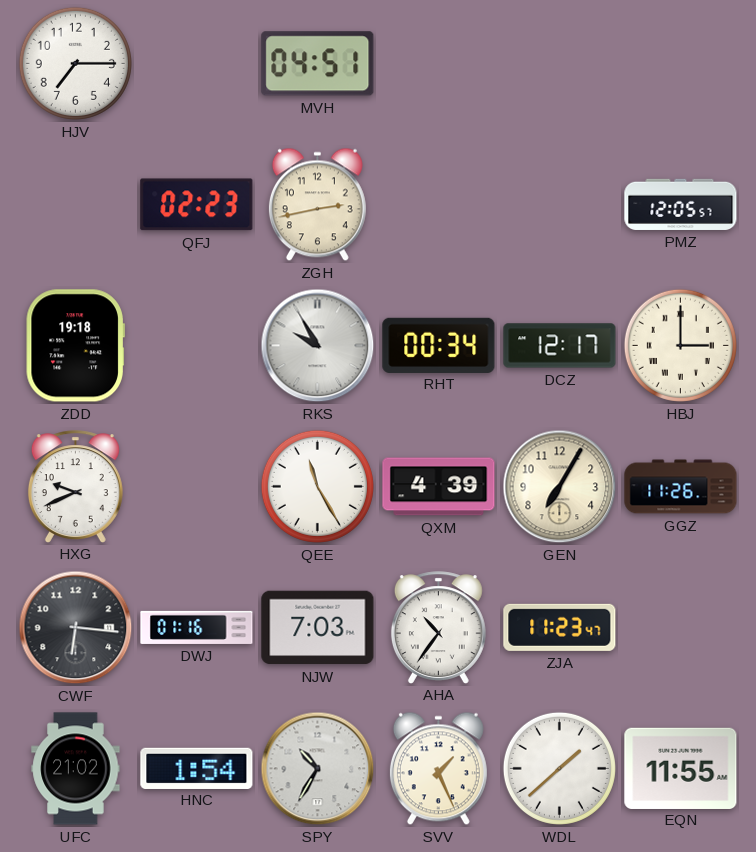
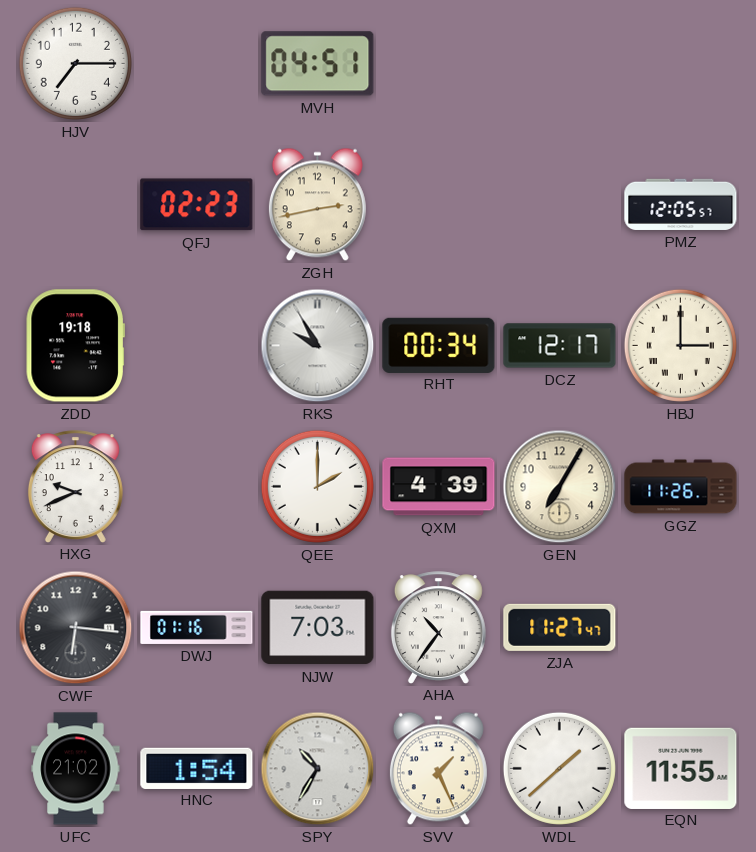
QEE: 11:25 -> 2:00
ZJA: 11:23 -> 11:27
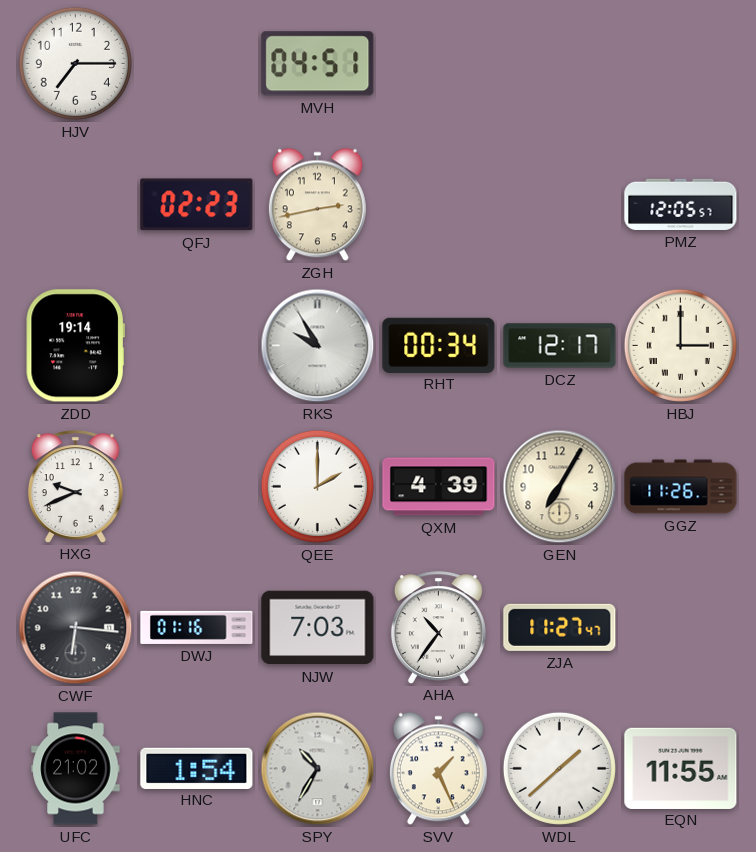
ZDD: 19:18 -> 19:14
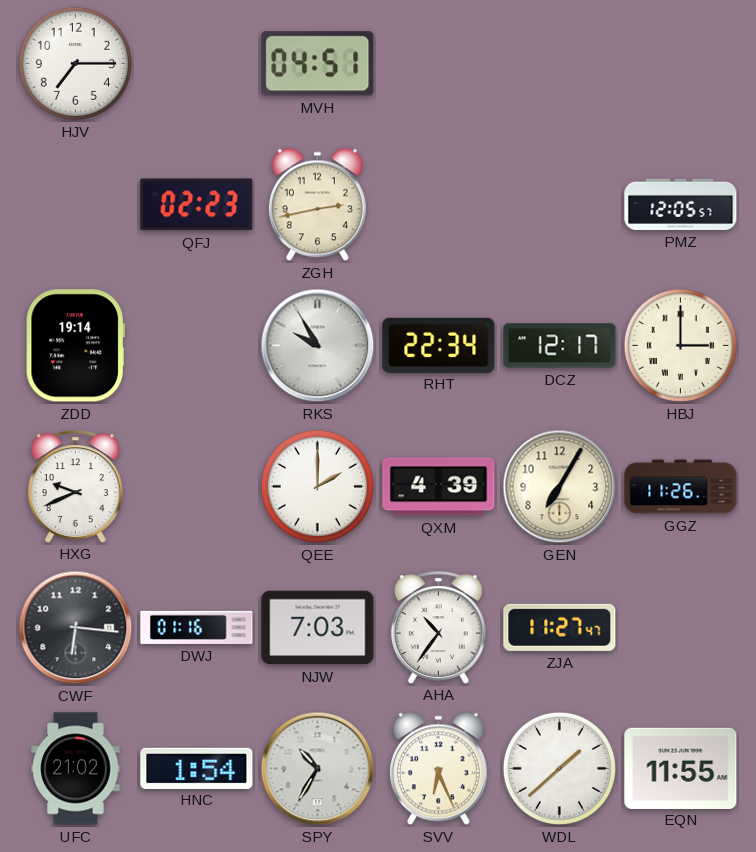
RHT: 00:34 -> 22:34
SVV: 1:26 -> 6:26
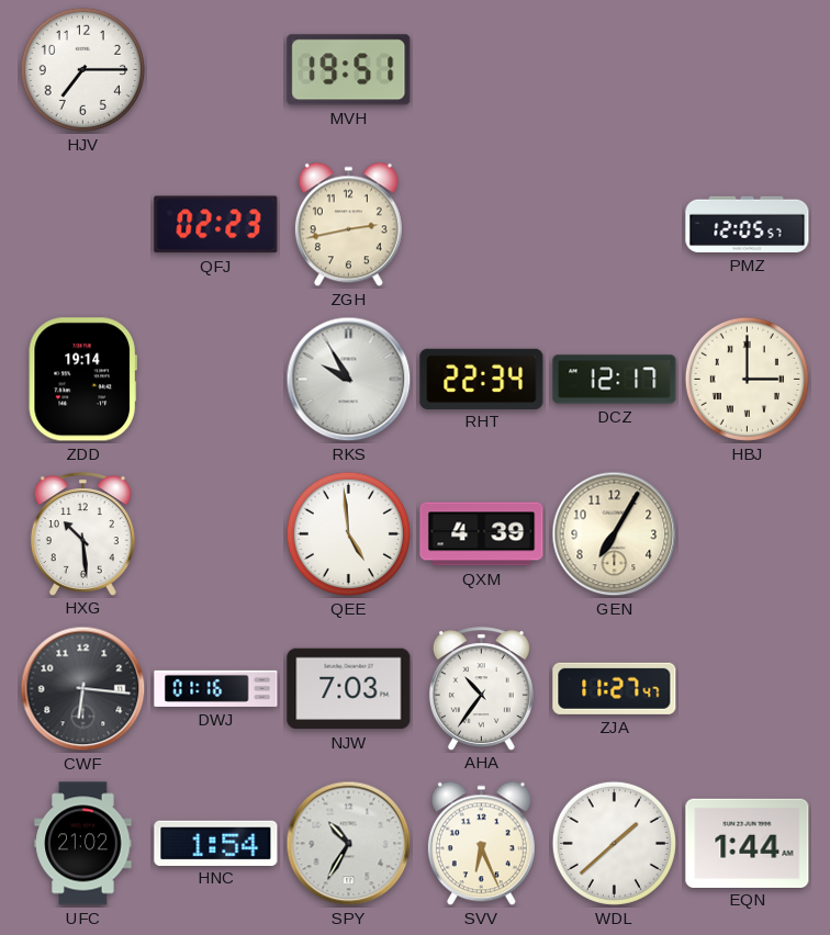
MVH: 04:51 -> 19:51
HXG: 9:41 -> 10:29
QEE: 2:00 -> 4:59
GGZ: 11:26 -> none
EQN: 11:55 -> 1:44
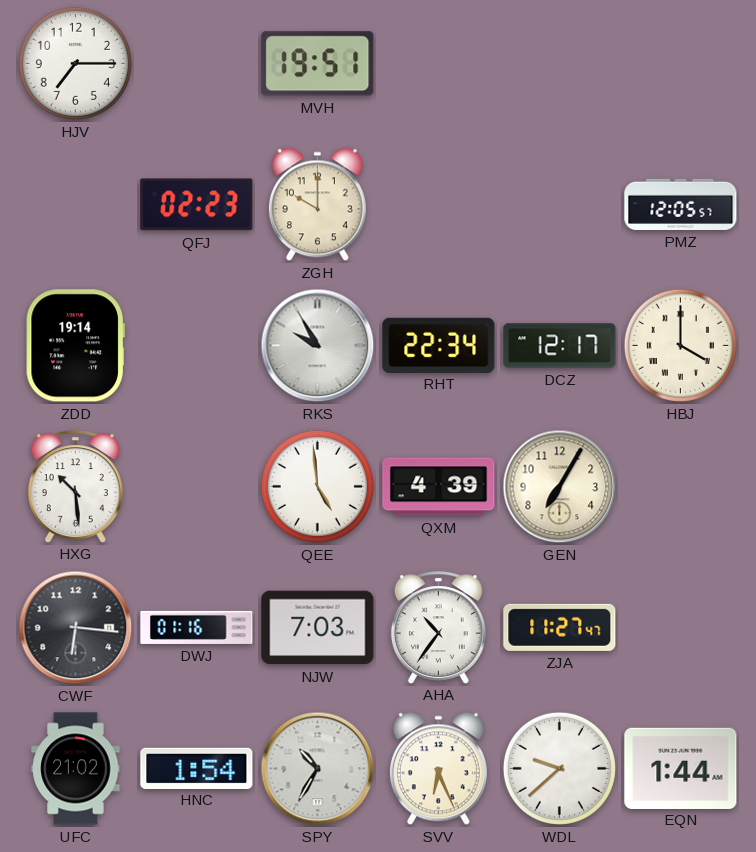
ZGH: 2:43 -> 10:00
HBJ: 3:00 -> 4:00
WDL: 1:38 -> 9:38
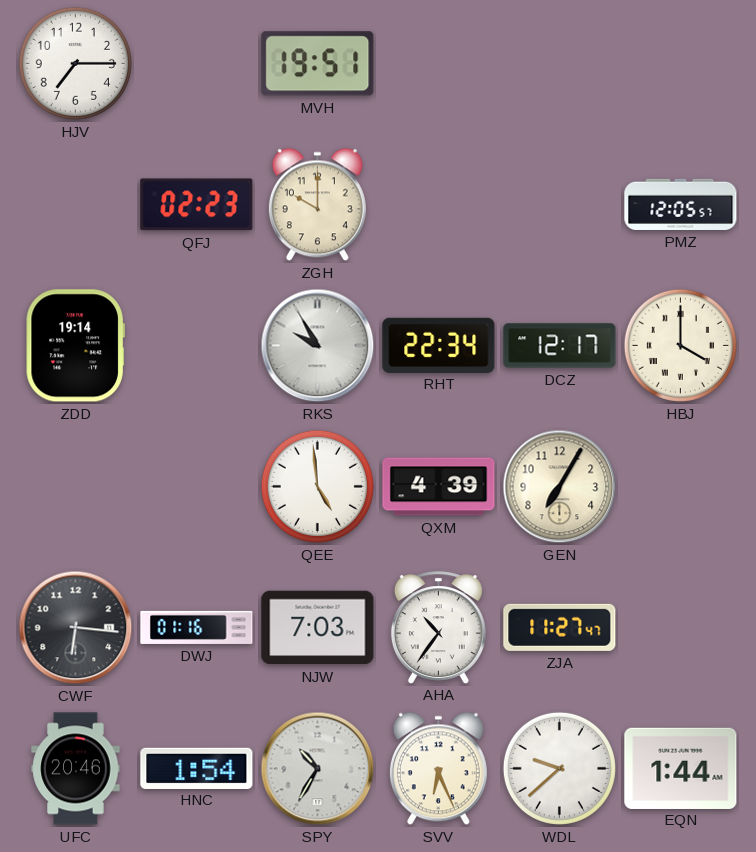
HXG: 10:29 -> none
UFC: 21:02 -> 20:46
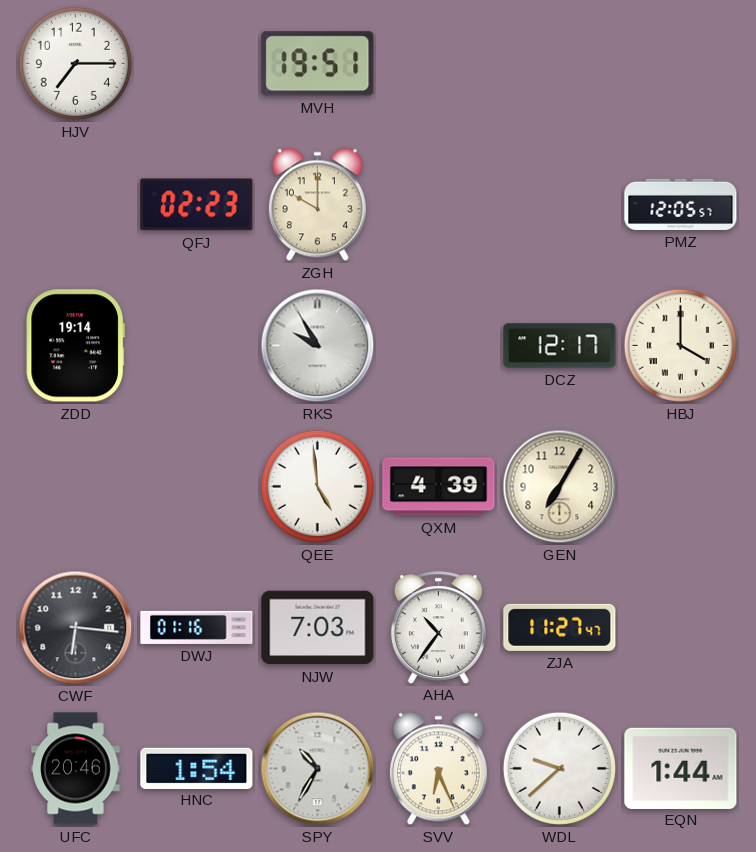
RHT: 22:34 -> none
